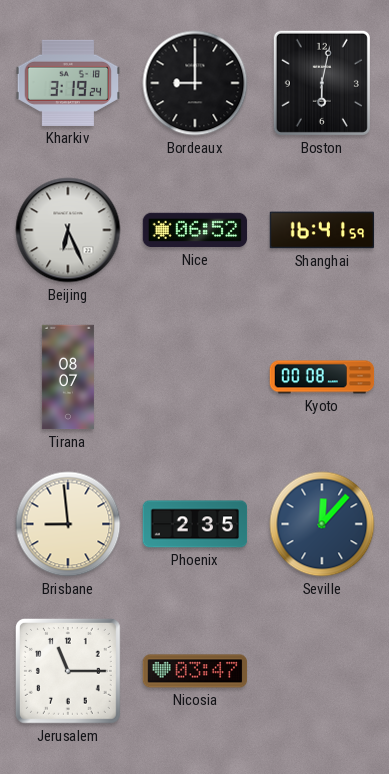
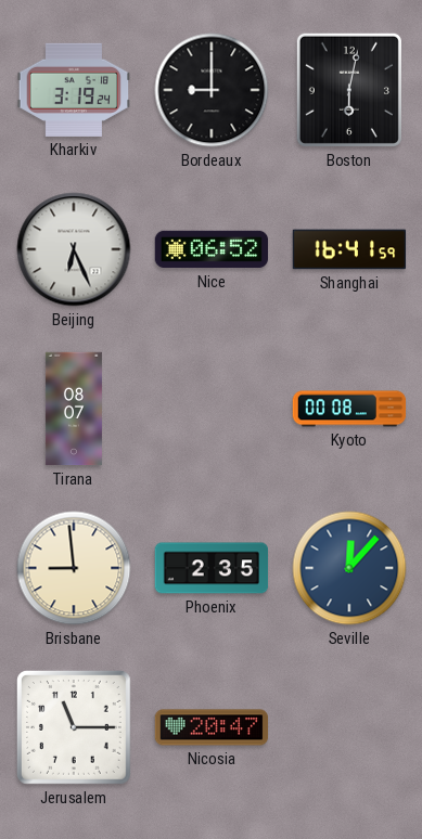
Nicosia: 03:47 -> 20:47
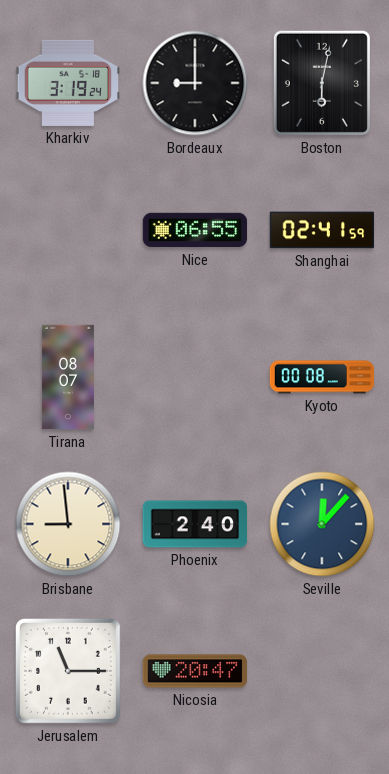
Beijing: 6:26 -> none
Nice: 06:52 -> 06:55
Shanghai: 16:41 -> 02:41
Phoenix: 2:35 -> 2:40
